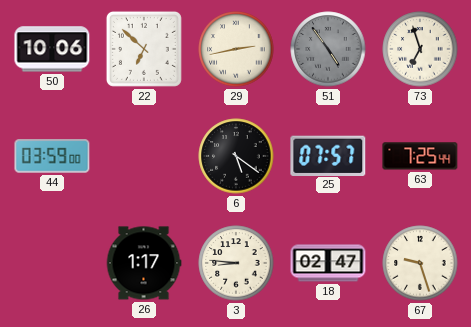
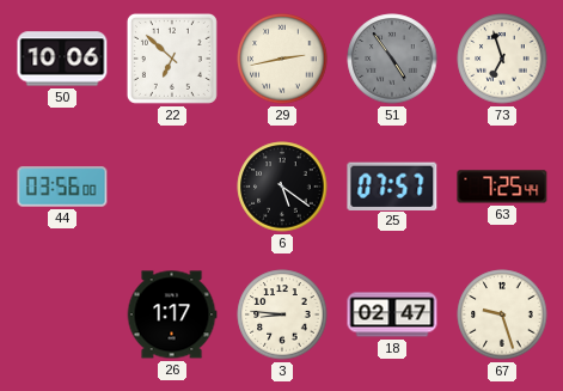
44: 03:59 -> 03:56
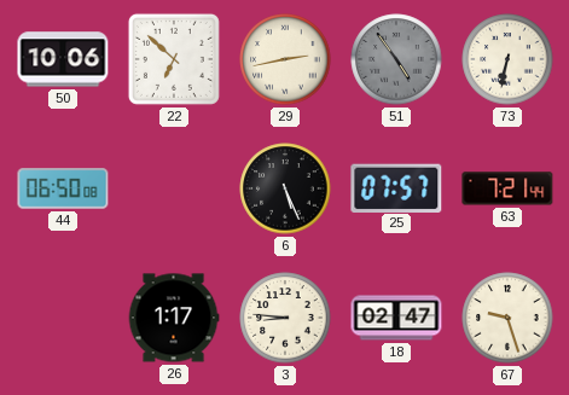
73: 6:57 -> 6:32
44: 03:56 -> 06:50
6: 5:21 -> 5:26
63: 7:25 -> 7:21
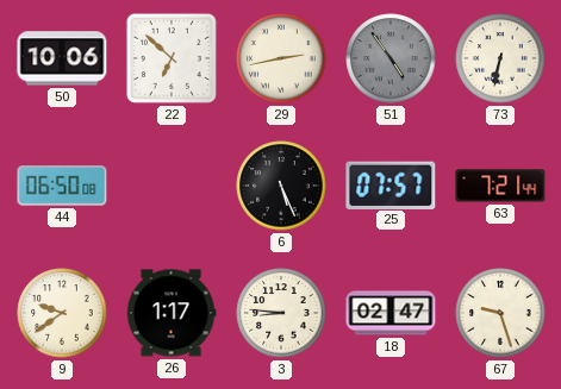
9: none -> 9:39
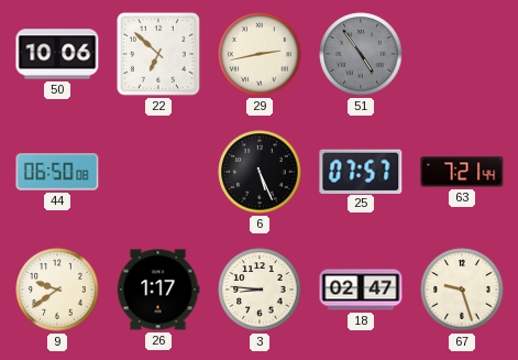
73: 6:32 -> none
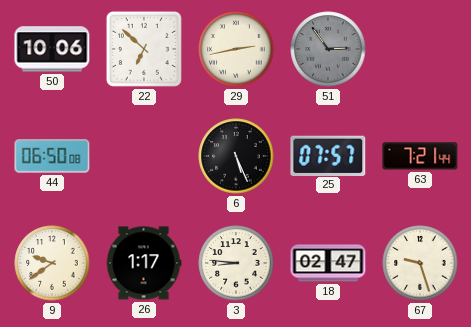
51: 4:54 -> 2:54
